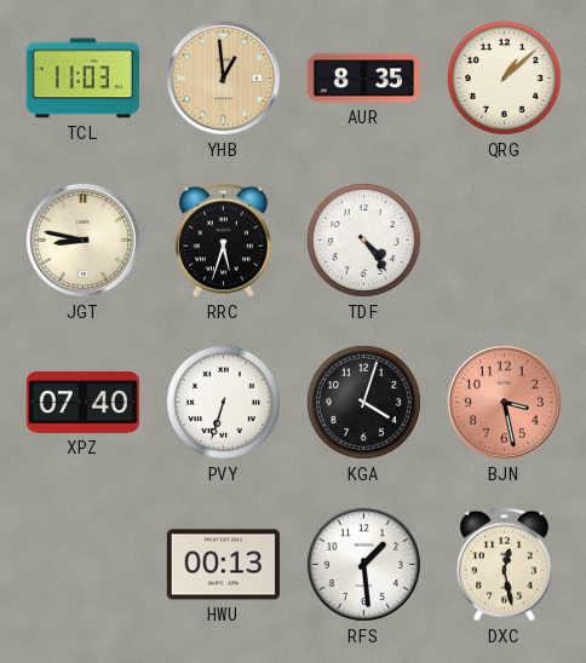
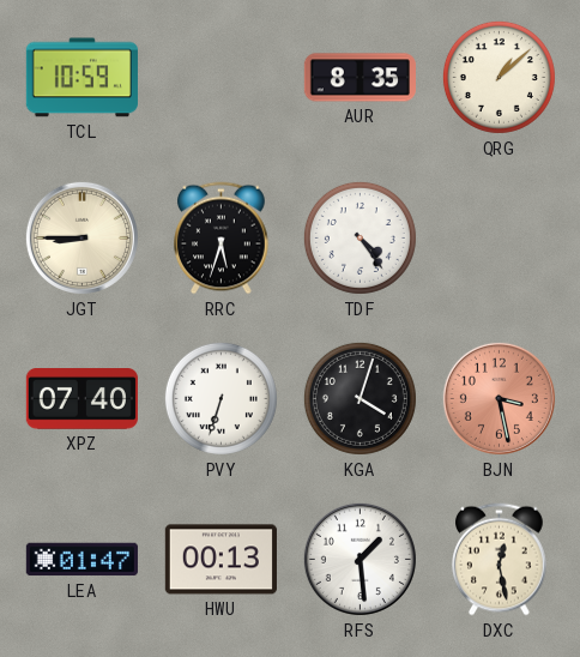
TCL: 11:03 -> 10:59
YHB: 12:59 -> none
JGT: 8:47 -> 8:45
LEA: none -> 01:47
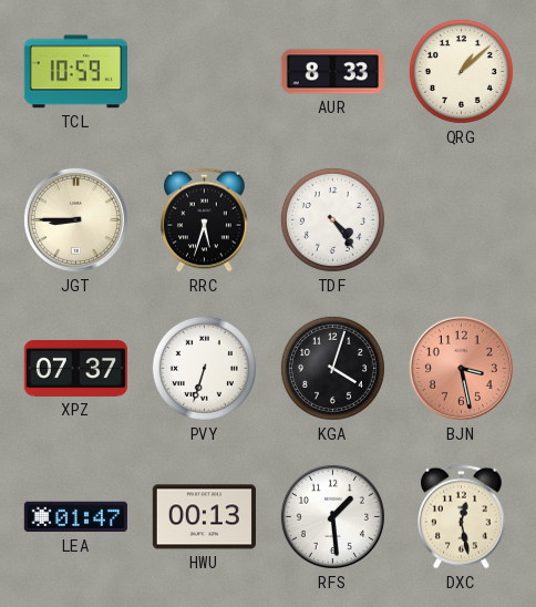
AUR: 8:35 -> 8:33
XPZ: 07:40 -> 07:37
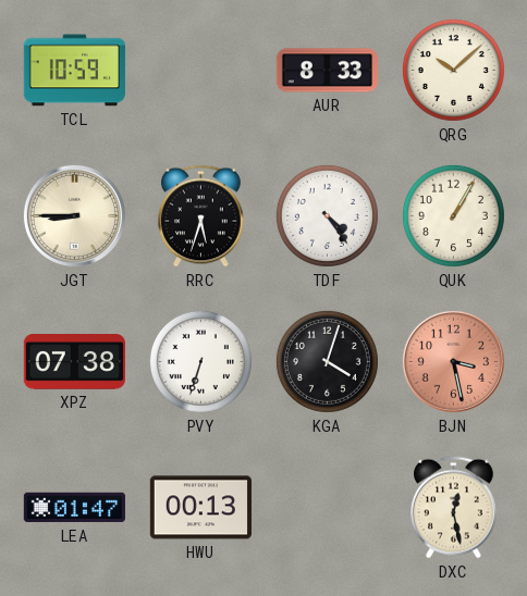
QRG: 1:08 -> 10:08
QUK: none -> 1:05
XPZ: 07:37 -> 07:38
RFS: 1:29 -> none
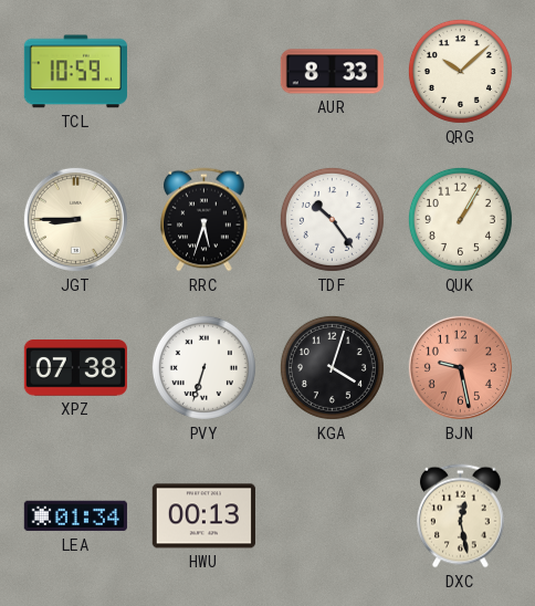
TDF: 4:24 -> 10:24
BJN: 3:28 -> 9:28
LEA: 01:47 -> 01:34
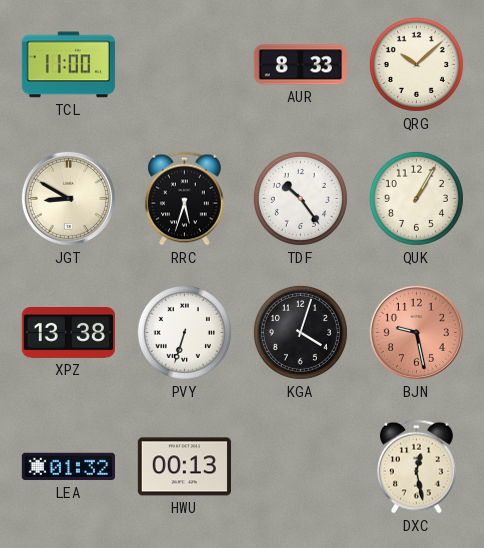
TCL: 10:59 -> 11:00
JGT: 8:45 -> 8:50
XPZ: 07:38 -> 13:38
LEA: 01:34 -> 01:32
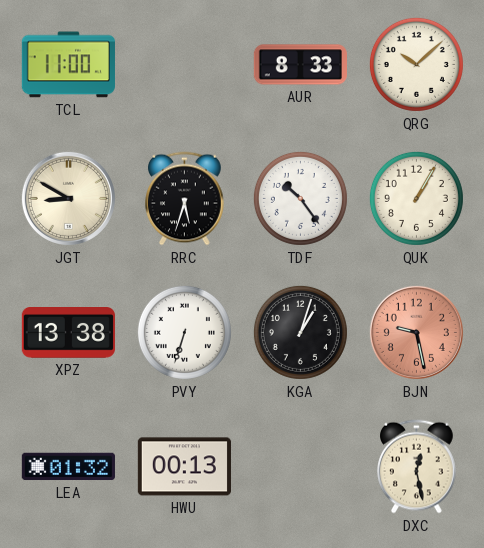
KGA: 4:03 -> 1:03
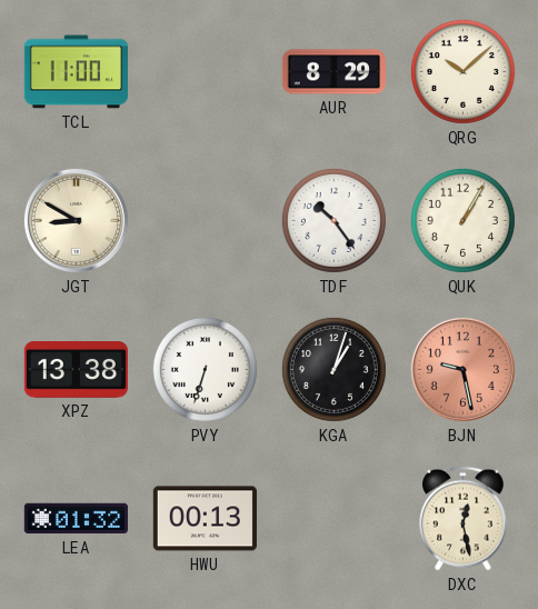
AUR: 8:33 -> 8:29
RRC: 5:33 -> none
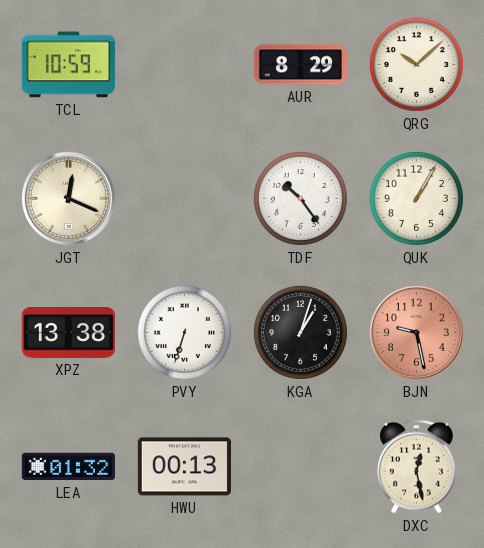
TCL: 11:00 -> 10:59
JGT: 8:50 -> 12:19
